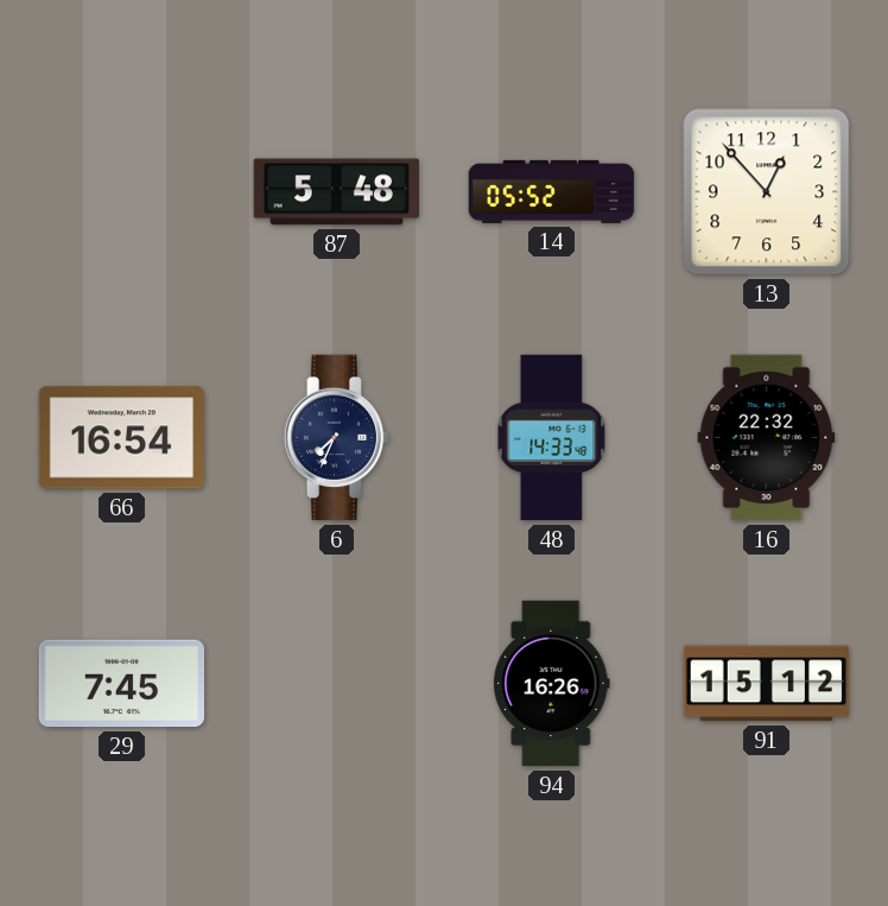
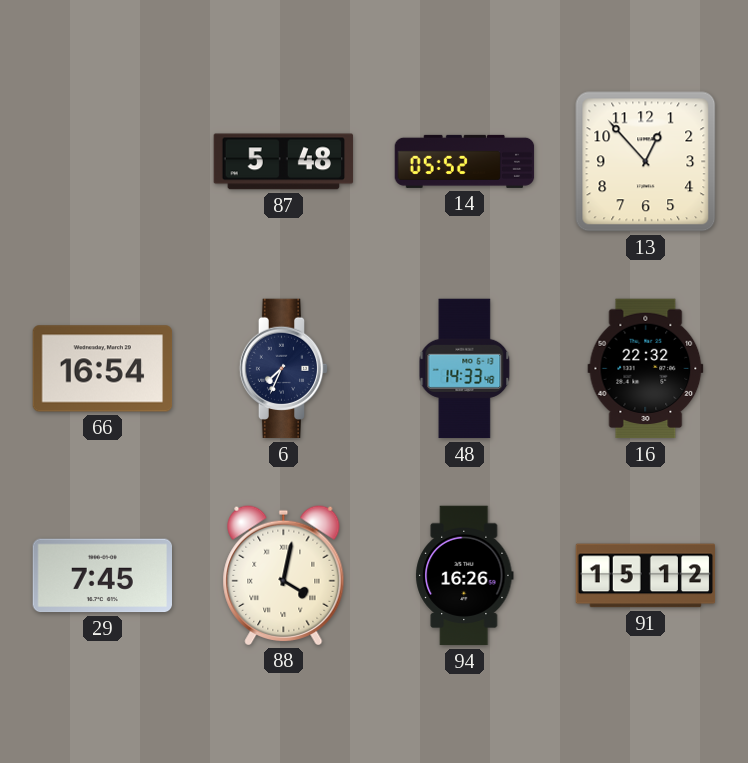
88: none -> 4:02
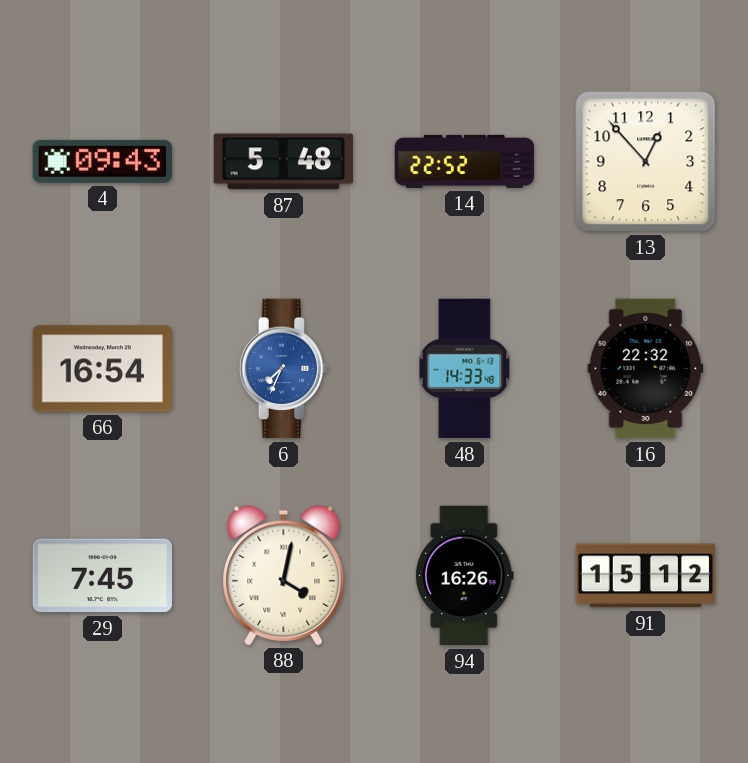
4: none -> 09:43
14: 05:52 -> 22:52
6 dial: navy -> blue
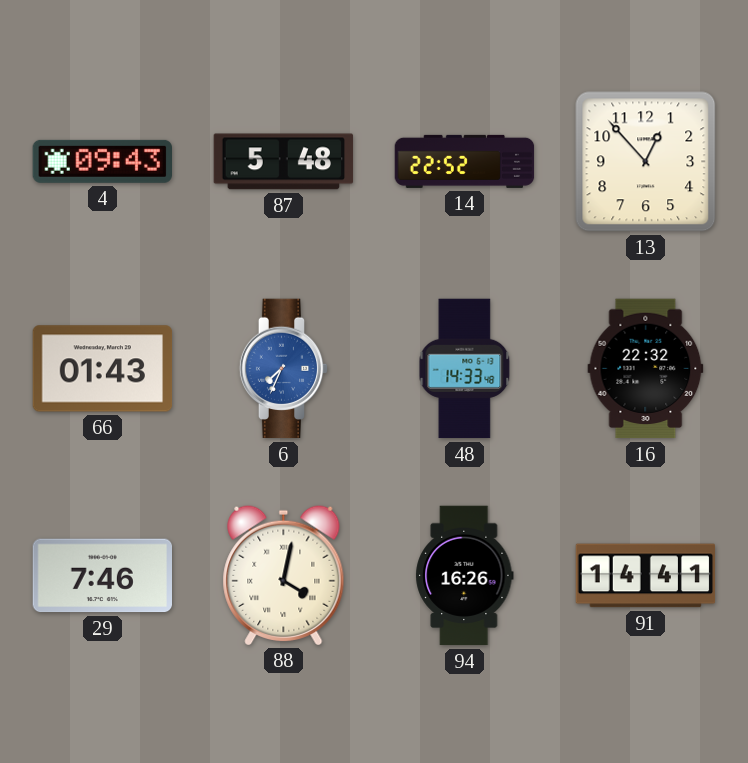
66: 16:54 -> 01:43
29: 7:45 -> 7:46
91: 15:12 -> 14:41
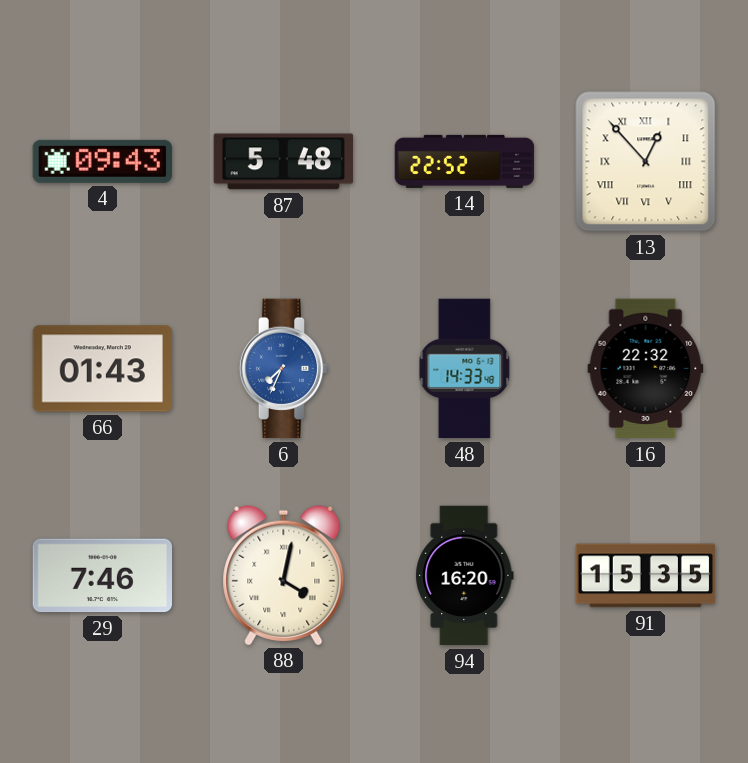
13 numerals: Arabic -> Roman
94: 16:26 -> 16:20
91: 14:41 -> 15:35
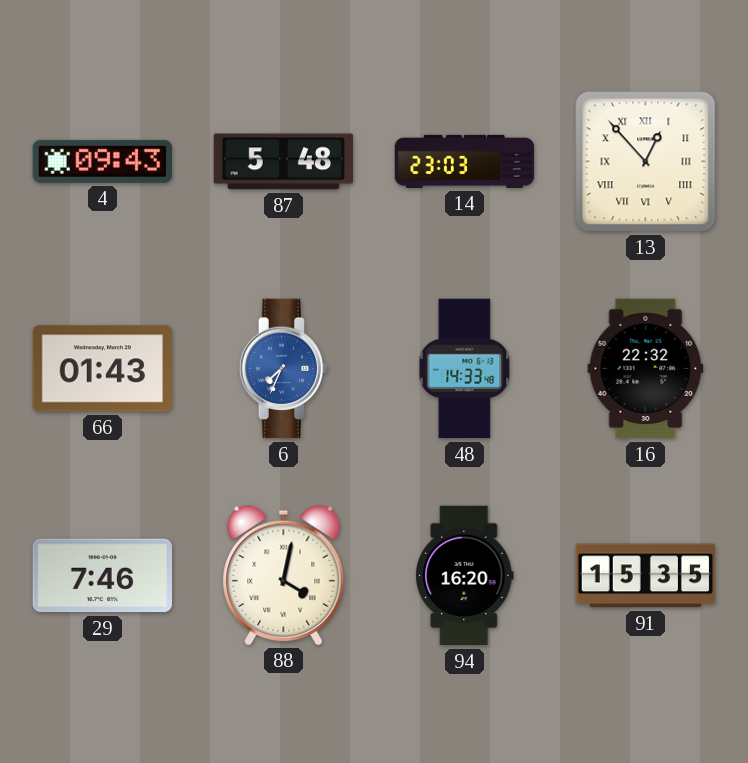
14: 22:52 -> 23:03
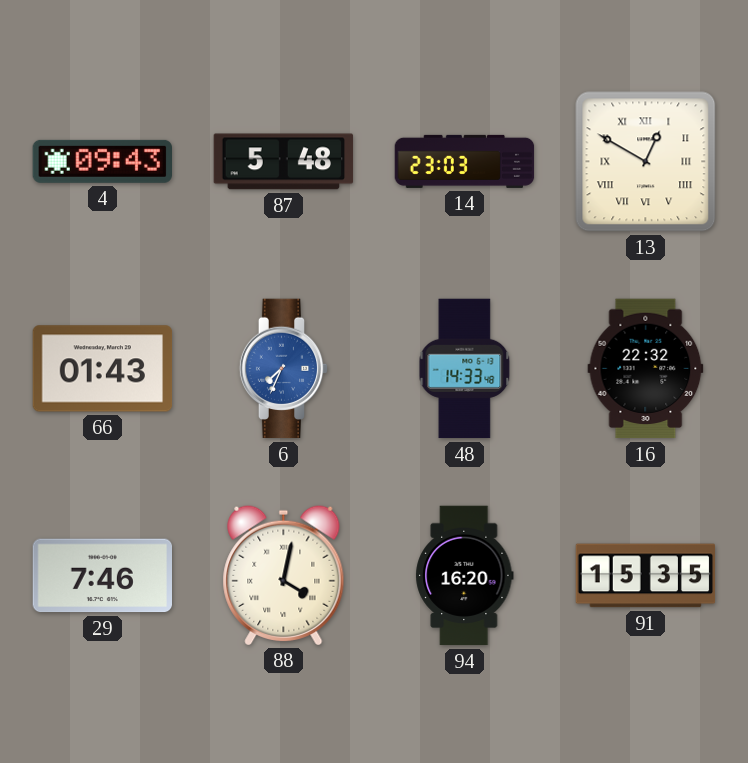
13: 12:53 -> 12:50
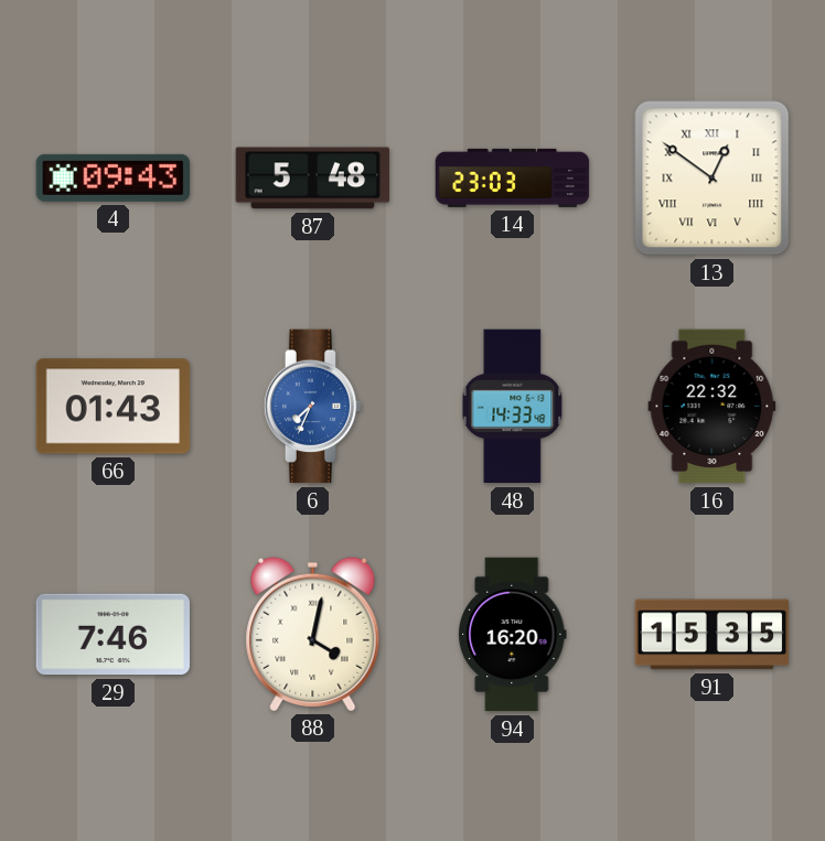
13: 12:50 -> 12:51
